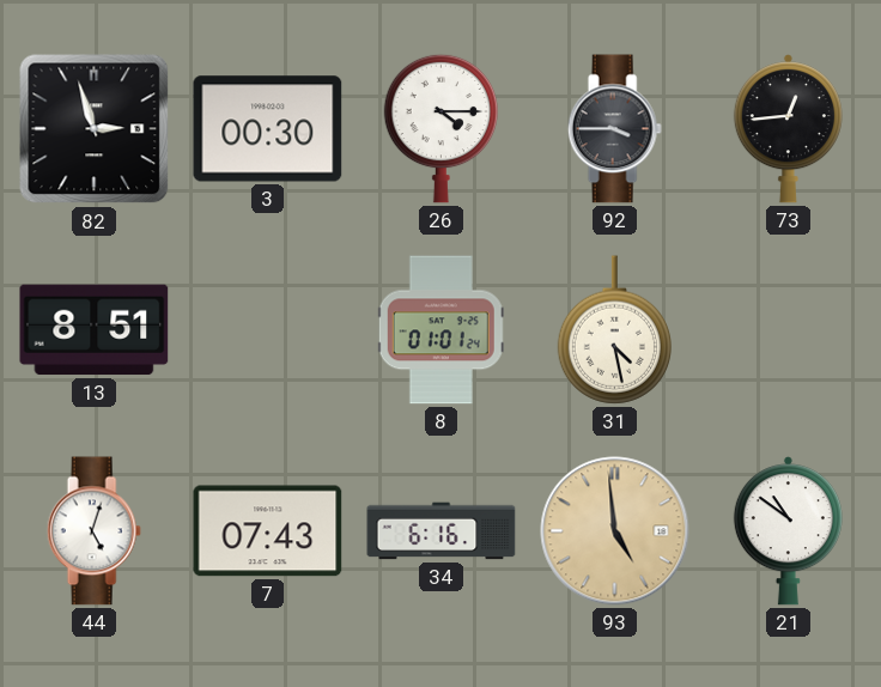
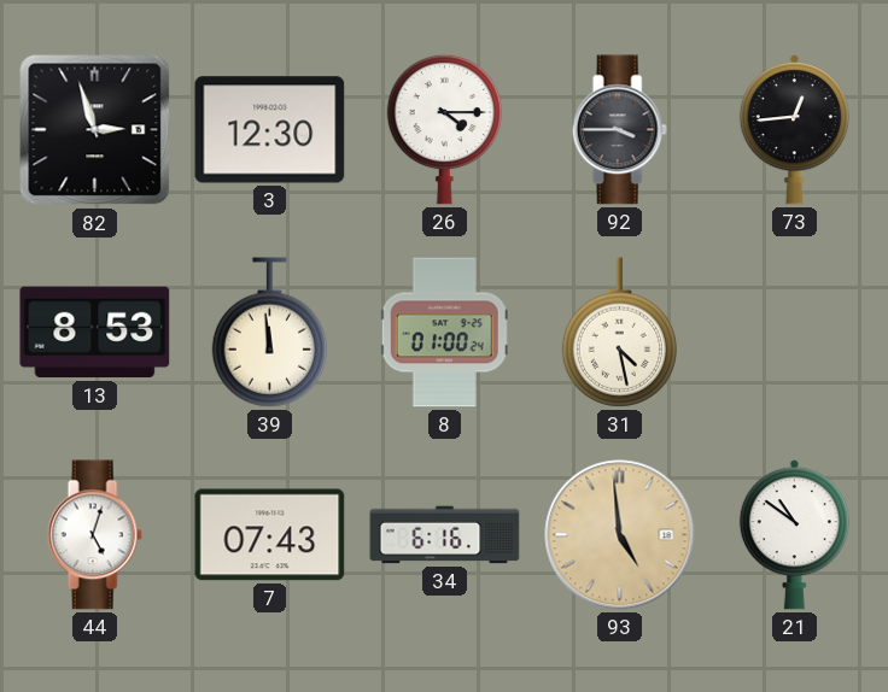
3: 00:30 -> 12:30
13: 8:51 -> 8:53
39: none -> 11:59
8: 01:01 -> 01:00
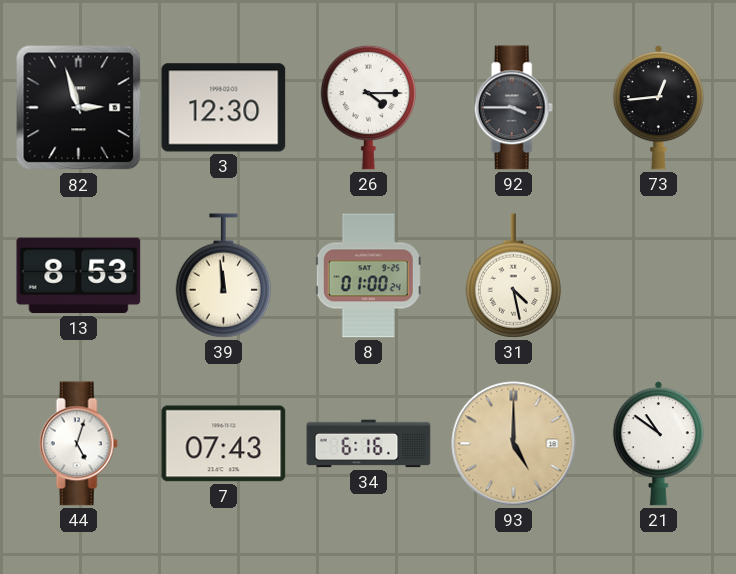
93: 4:59 -> 5:00
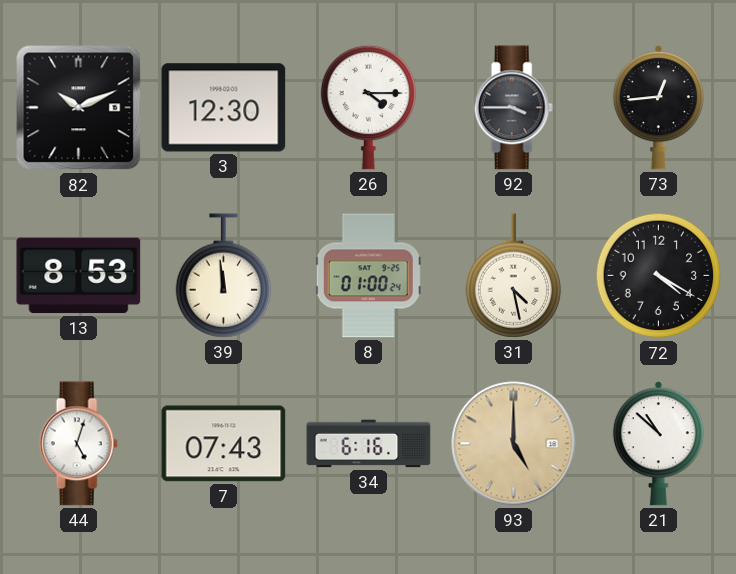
82: 2:57 -> 10:11
72: none -> 4:20
21: 10:51 -> 10:52
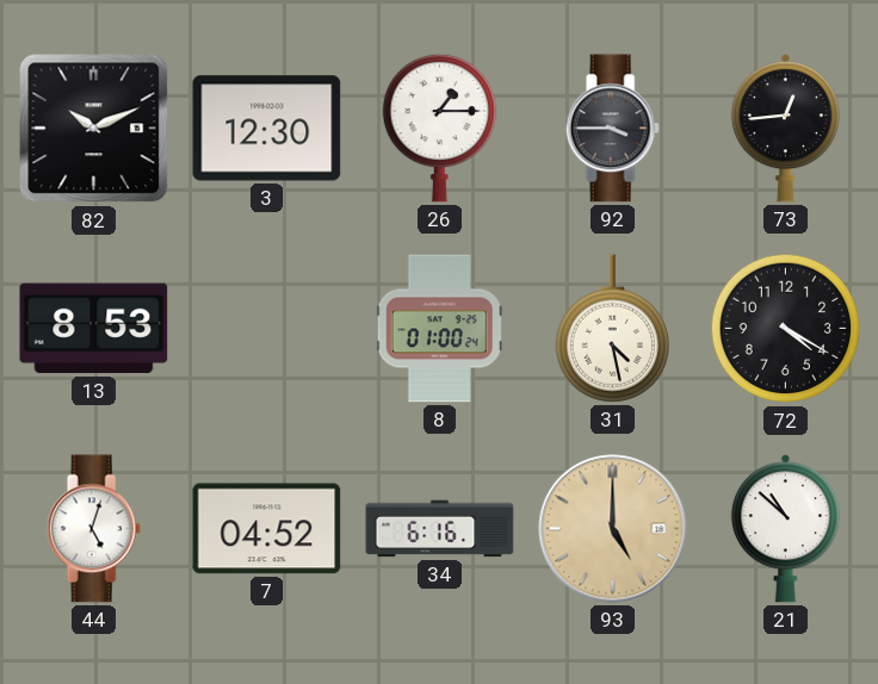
26: 4:15 -> 1:15
39: 11:59 -> none
7: 07:43 -> 04:52
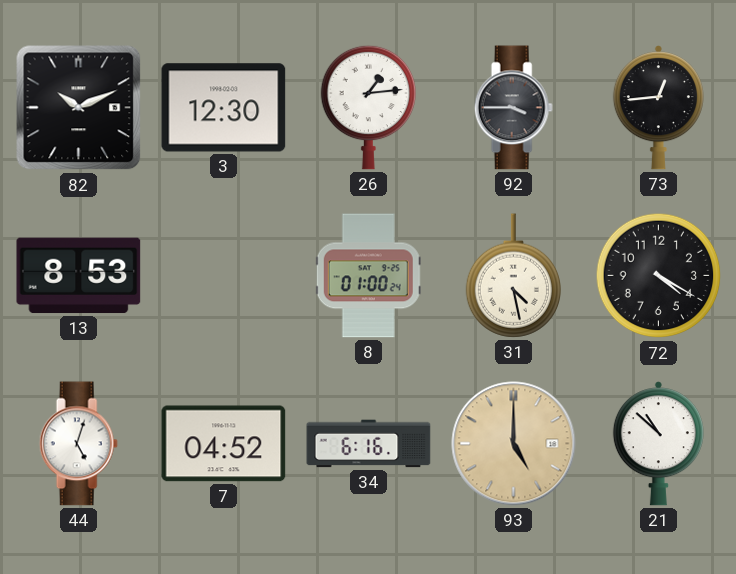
26: 1:15 -> 1:14
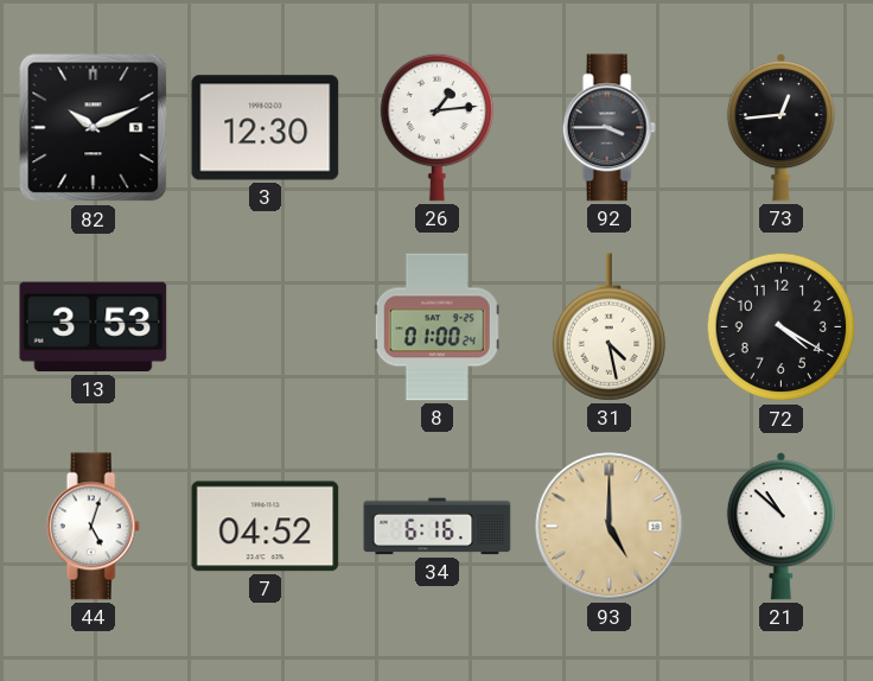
13: 8:53 -> 3:53
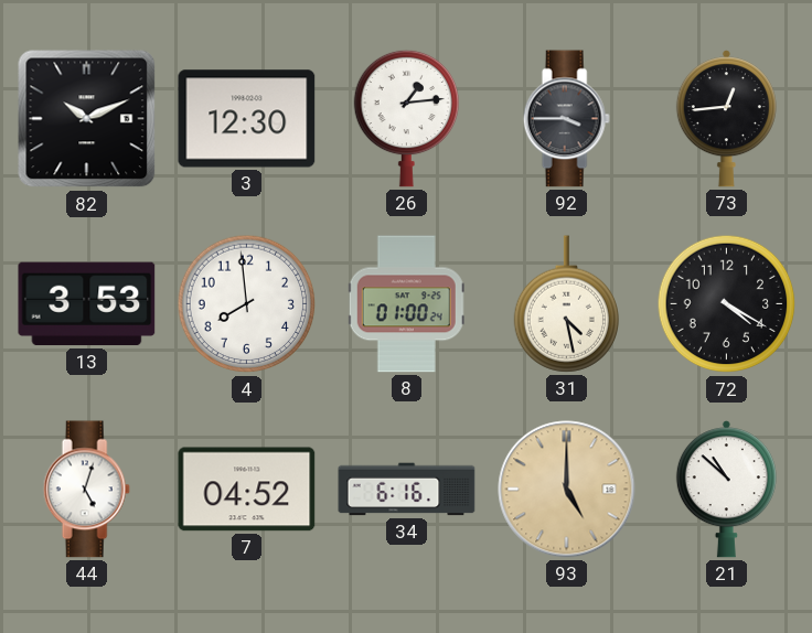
4: none -> 7:59
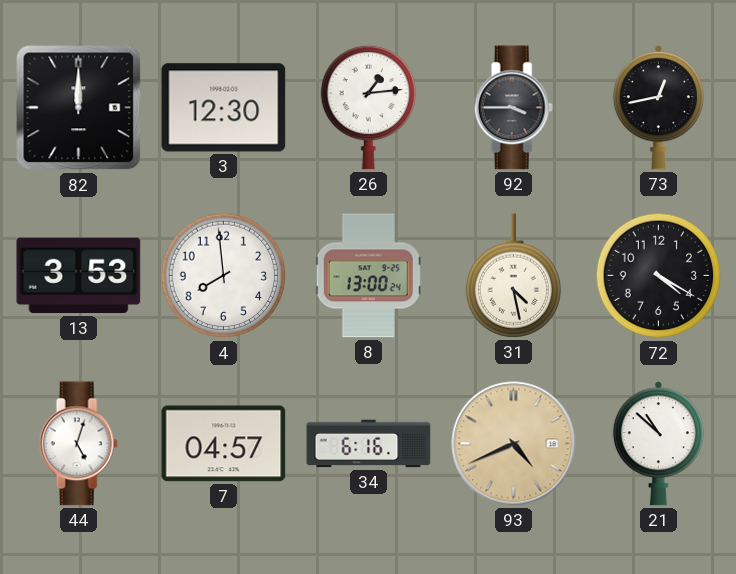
82: 10:11 -> 12:00
73: 12:44 -> 12:43
8: 01:00 -> 13:00
7: 04:52 -> 04:57
93: 5:00 -> 4:41
